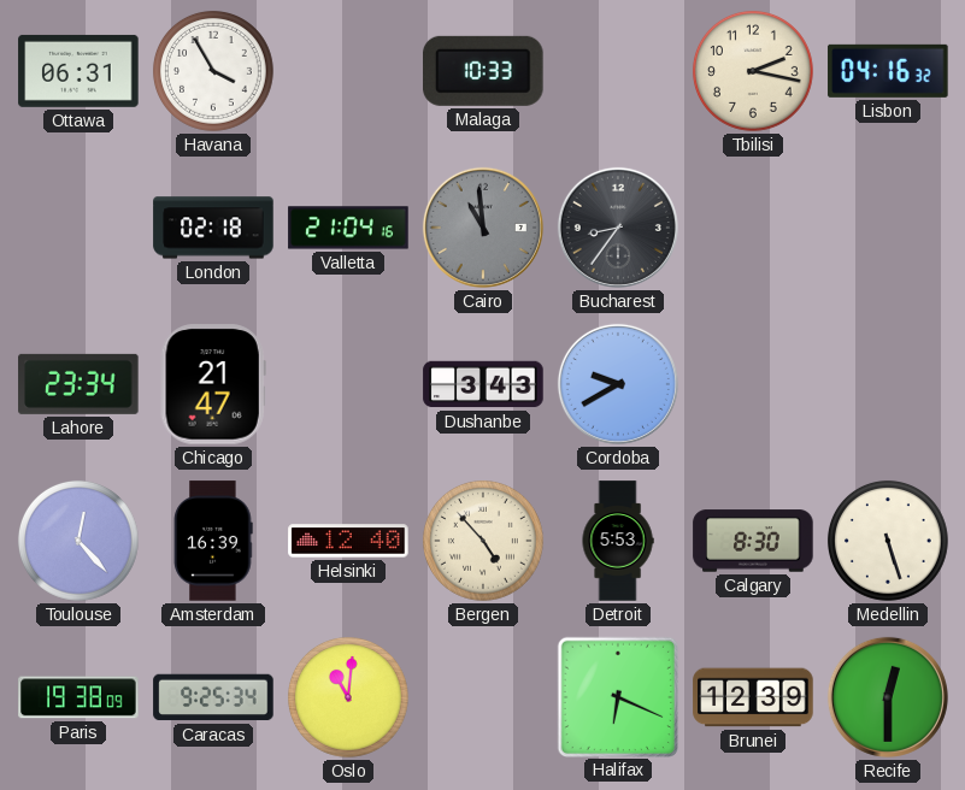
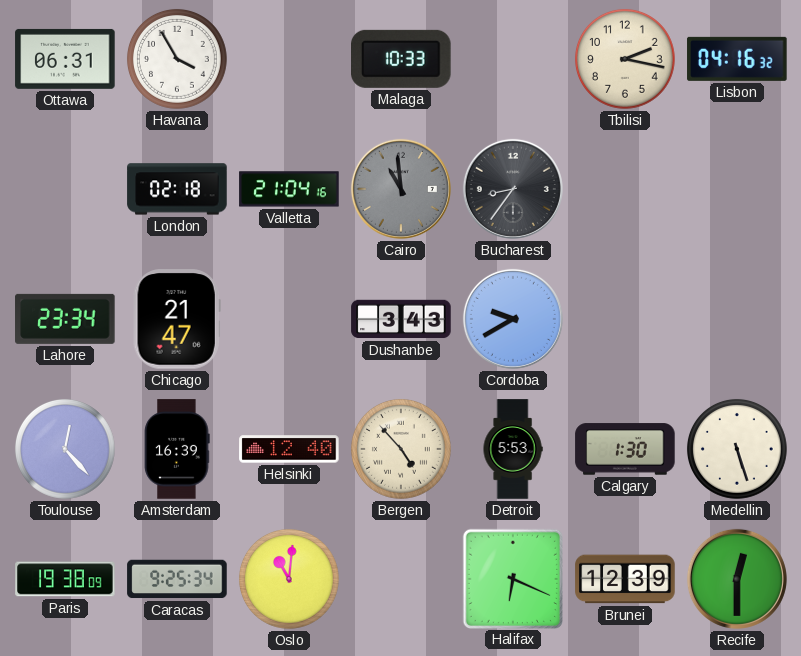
Calgary: 8:30 -> 1:30
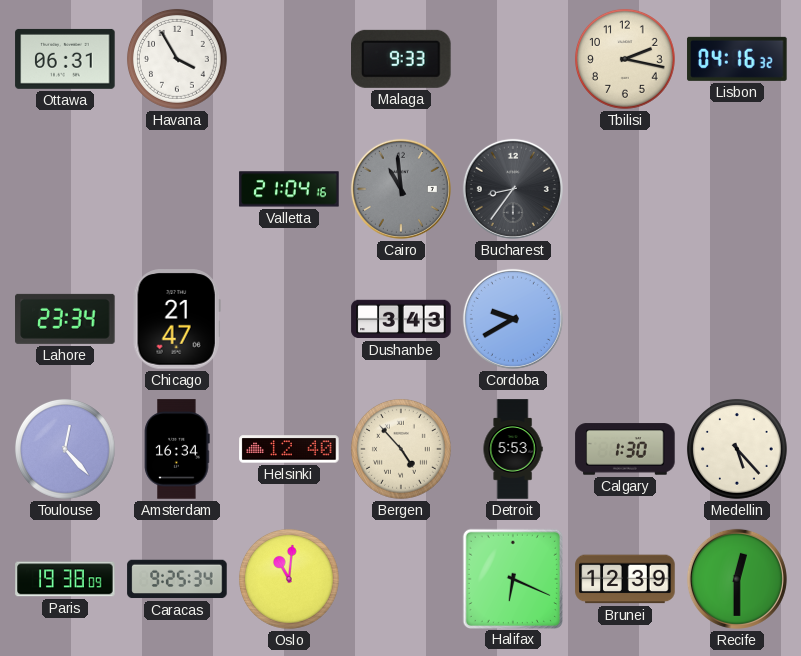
Malaga: 10:33 -> 9:33
London: 02:18 -> none
Amsterdam: 16:39 -> 16:34
Medellin: 5:27 -> 5:23
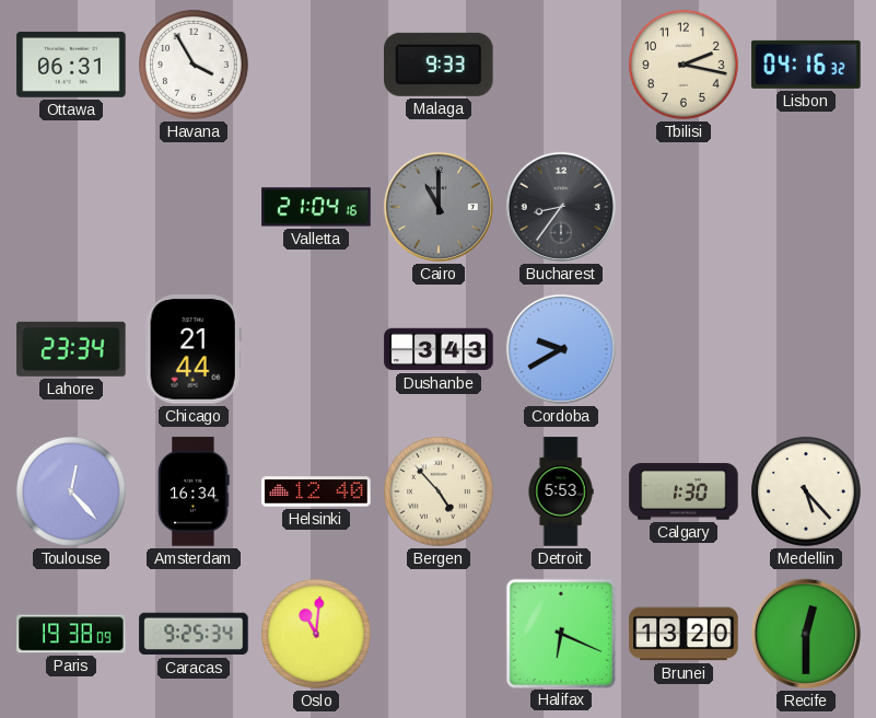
Cairo: 10:59 -> 11:00
Chicago: 21:47 -> 21:44
Brunei: 12:39 -> 13:20
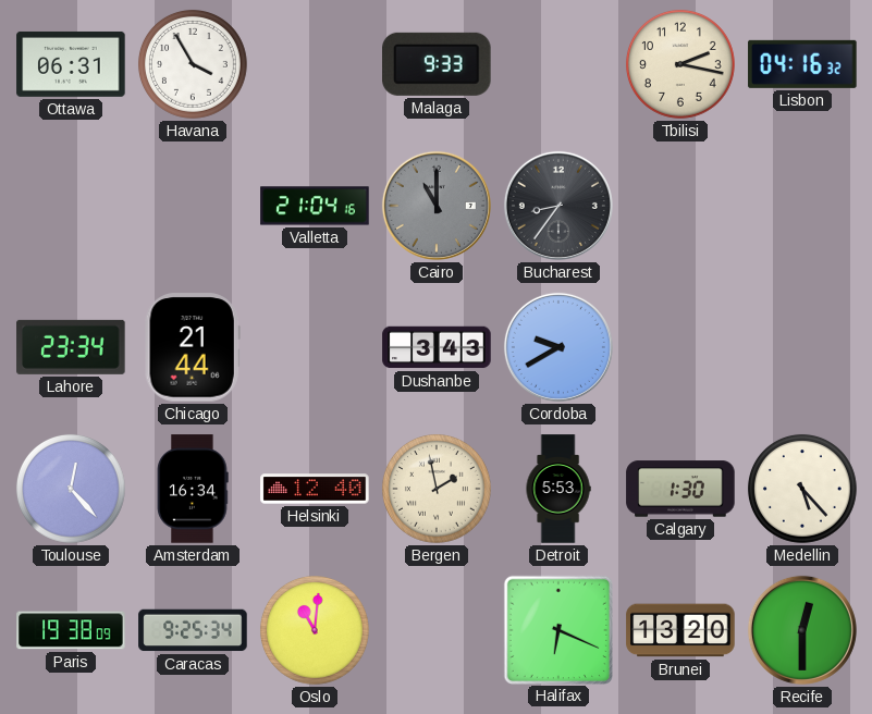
Bergen: 4:53 -> 1:58
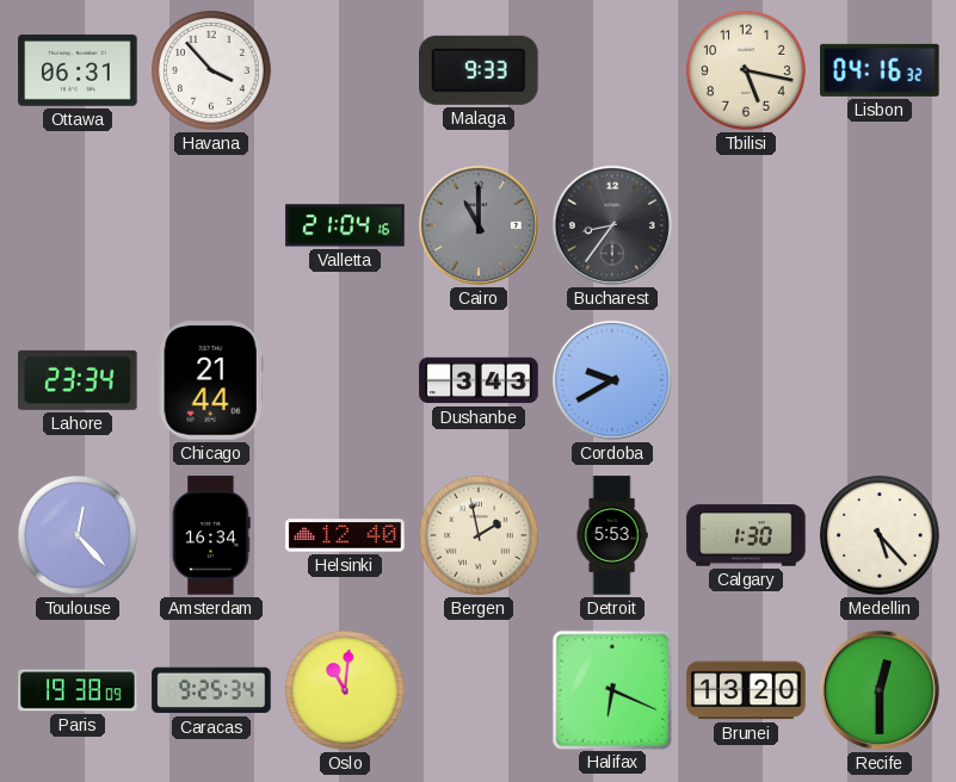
Havana: 3:55 -> 3:53
Tbilisi: 2:17 -> 5:17
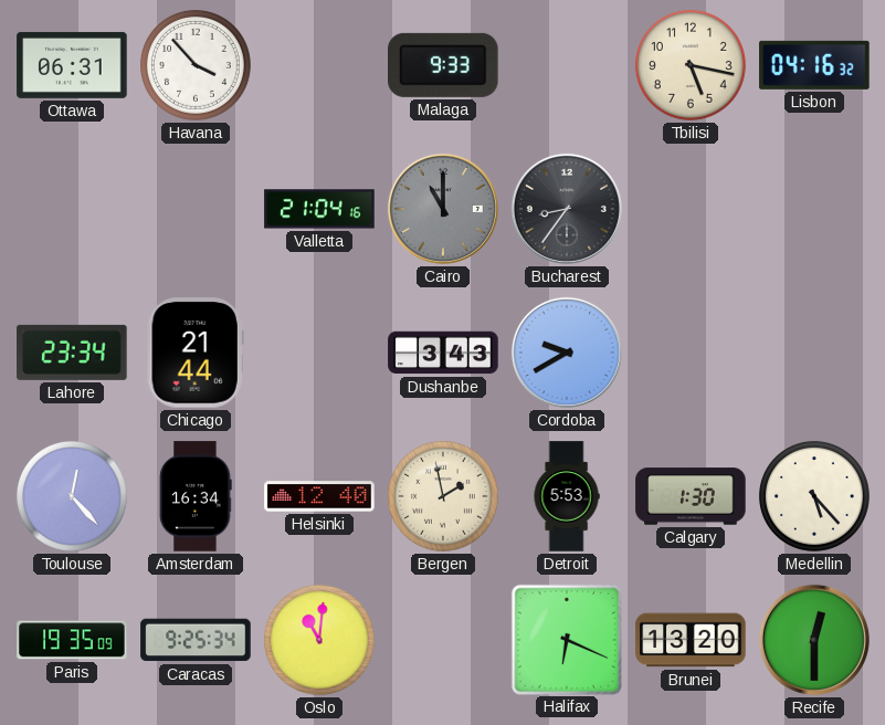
Paris: 19:38 -> 19:35
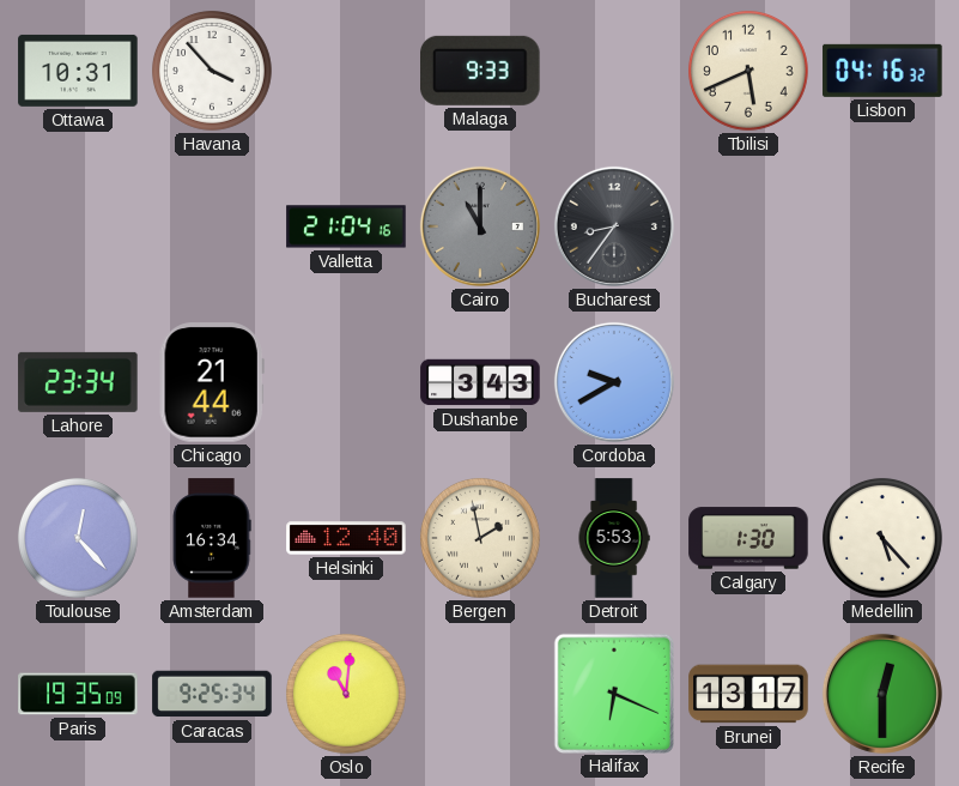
Ottawa: 06:31 -> 10:31
Tbilisi: 5:17 -> 5:41
Brunei: 13:20 -> 13:17
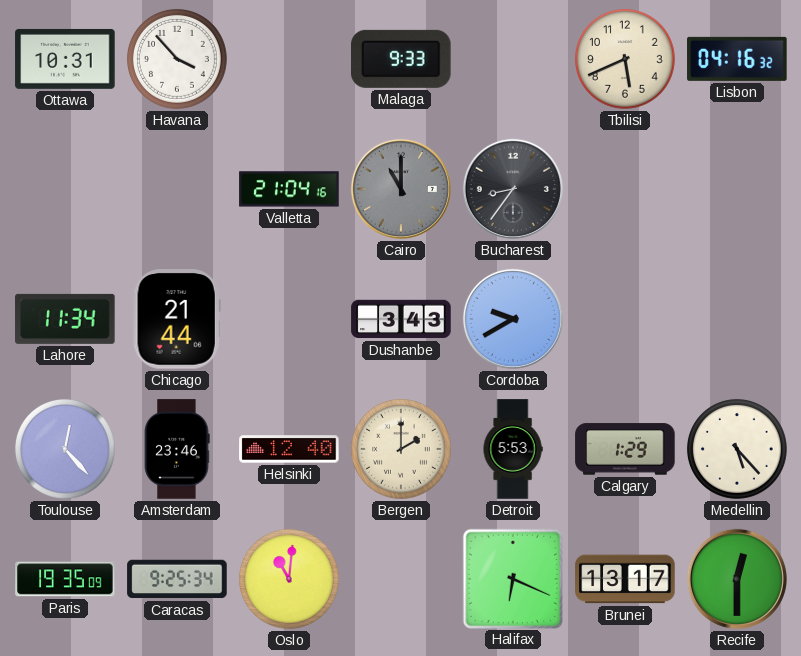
Lahore: 23:34 -> 11:34
Amsterdam: 16:34 -> 23:46
Bergen: 1:58 -> 2:00
Calgary: 1:30 -> 1:29
